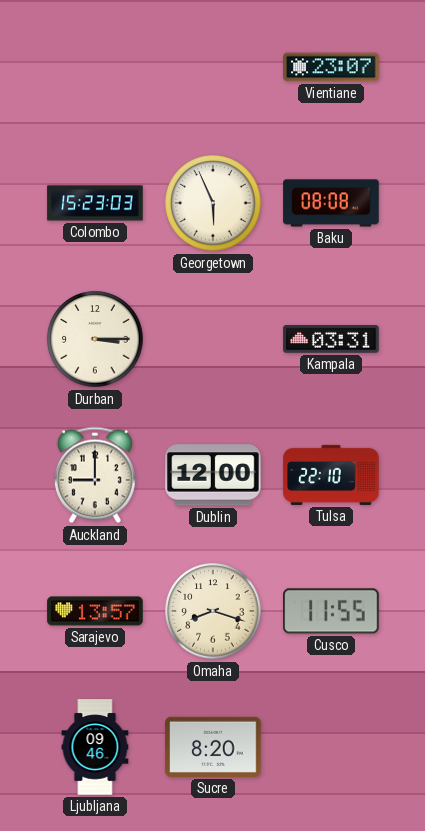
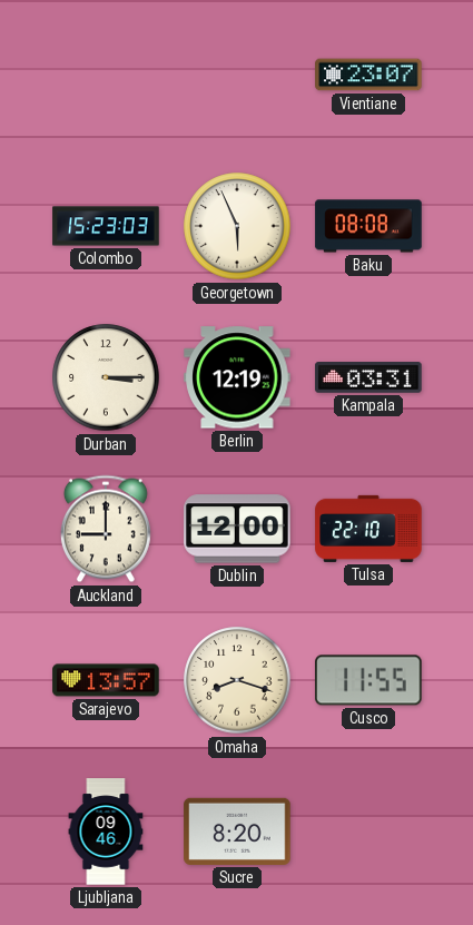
Berlin: none -> 12:19
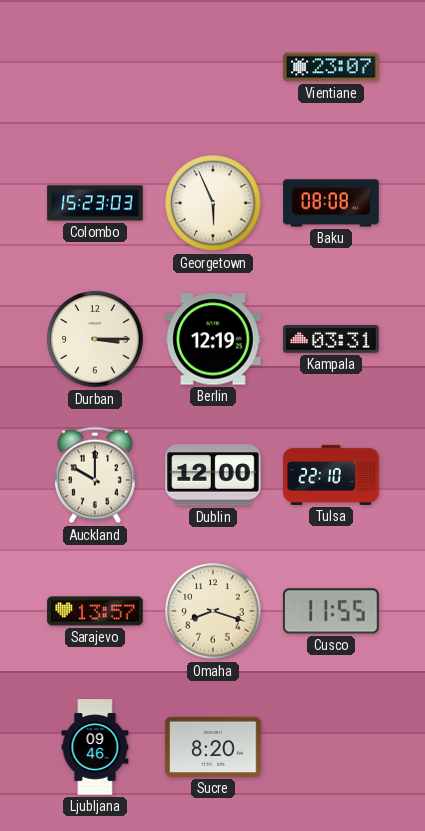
Auckland: 9:00 -> 10:00
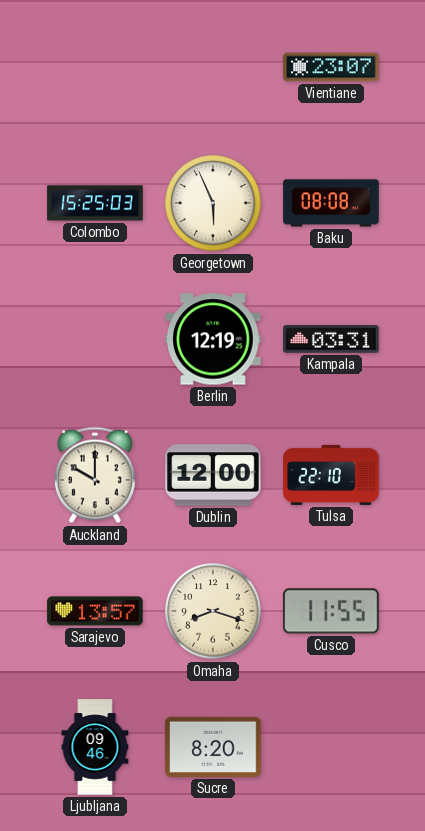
Colombo: 15:23 -> 15:25
Durban: 3:15 -> none
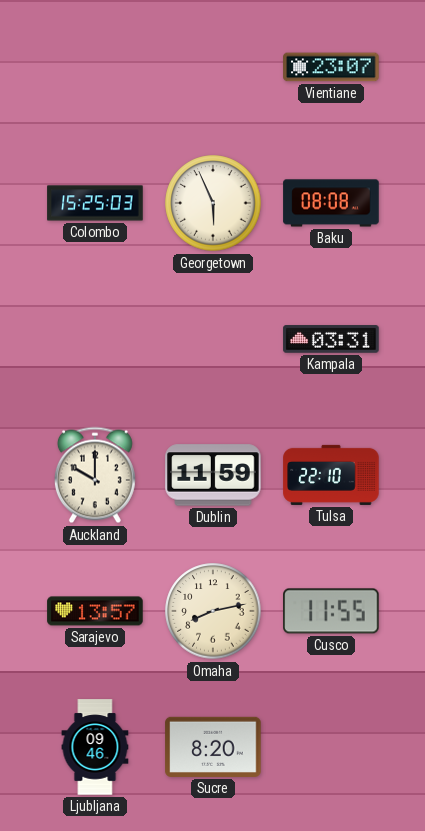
Berlin: 12:19 -> none
Dublin: 12:00 -> 11:59
Omaha: 8:18 -> 8:13
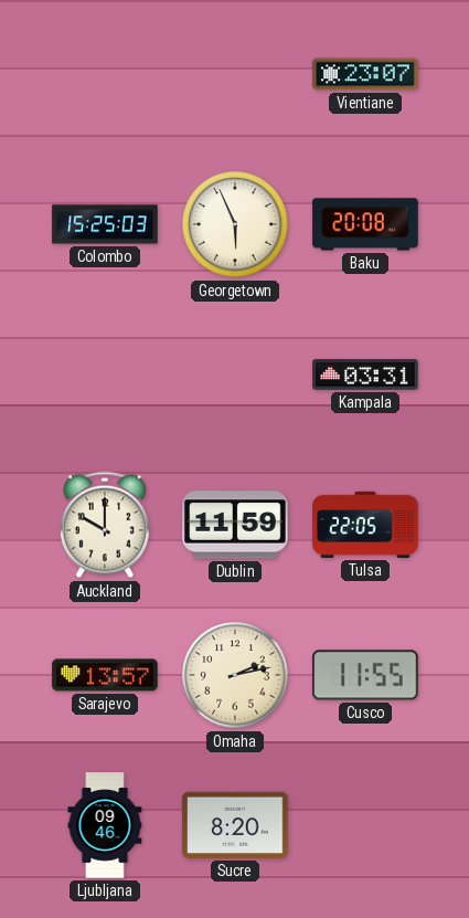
Baku: 08:08 -> 20:08
Tulsa: 22:10 -> 22:05
Omaha: 8:13 -> 2:13
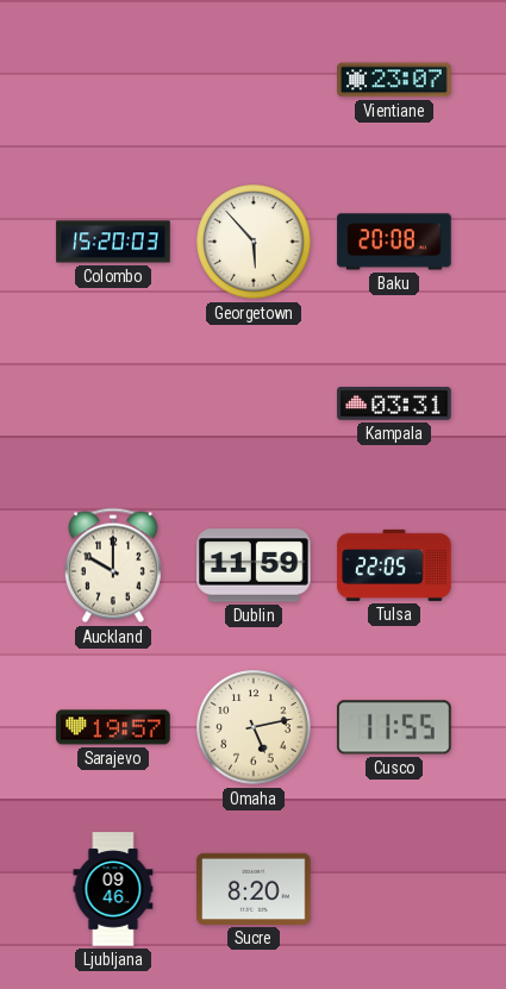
Colombo: 15:25 -> 15:20
Georgetown: 5:56 -> 5:53
Sarajevo: 13:57 -> 19:57
Omaha: 2:13 -> 5:13
